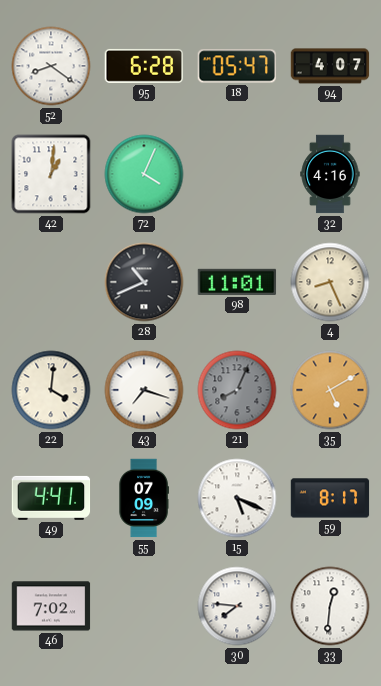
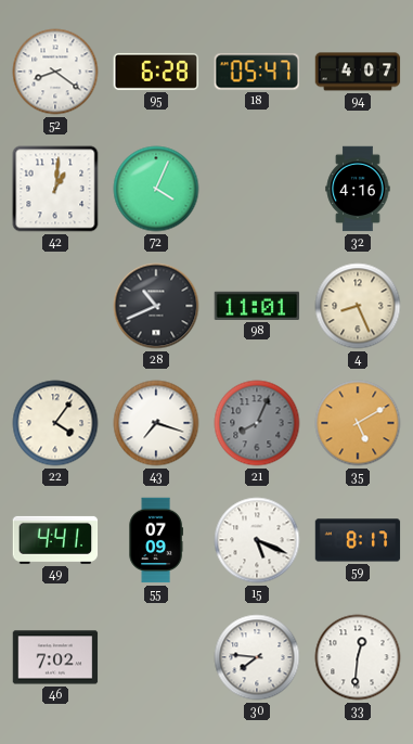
22: 4:01 -> 4:06
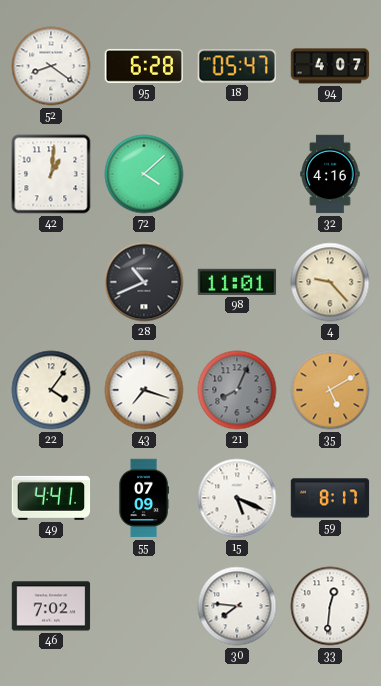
72: 4:04 -> 4:08
4: 8:26 -> 9:23
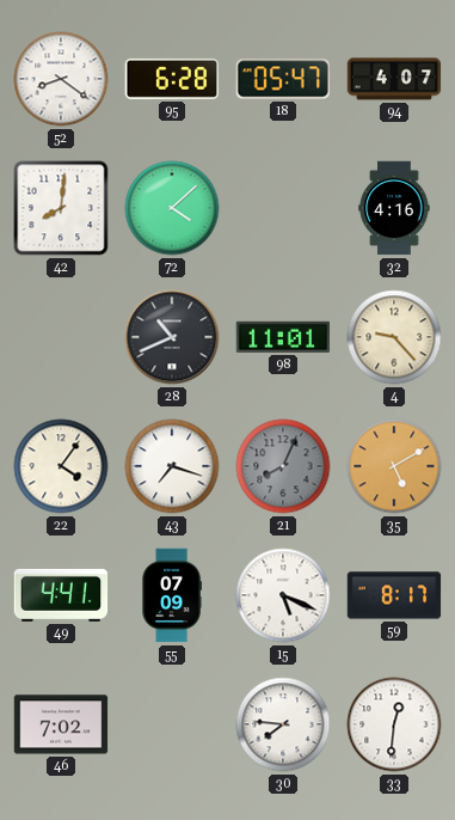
42: 1:01 -> 8:01
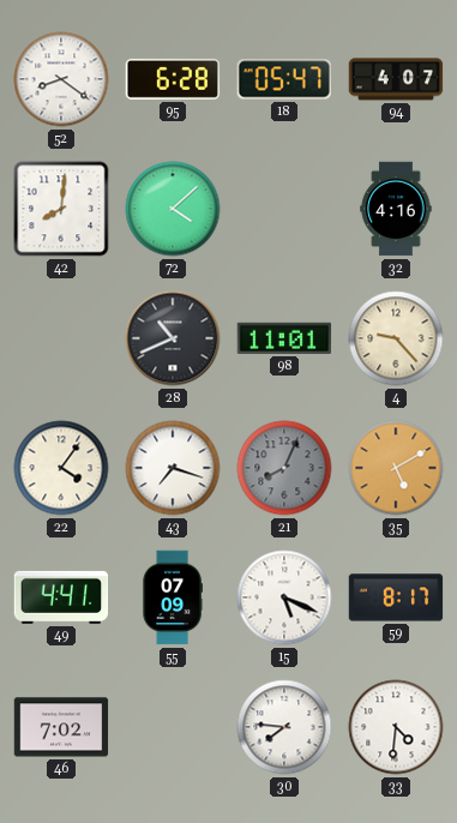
33: 12:31 -> 4:31
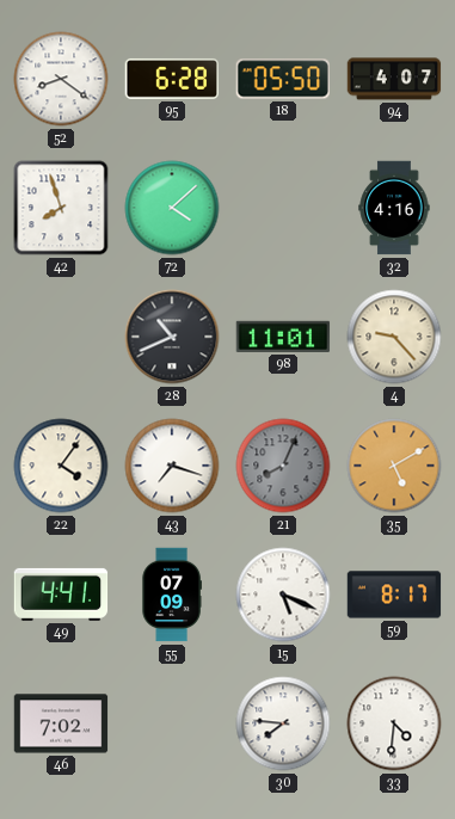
18: 05:47 -> 05:50
42: 8:01 -> 7:57
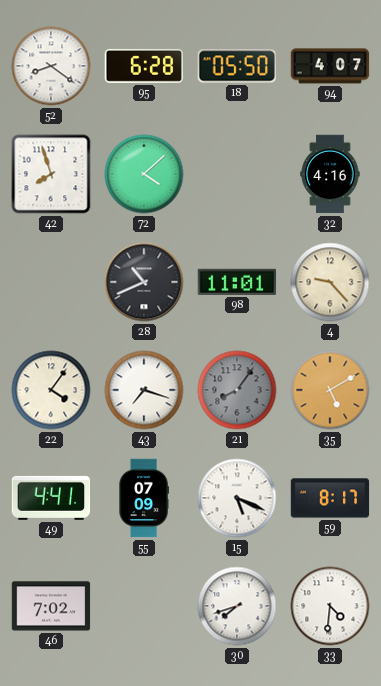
21: 8:04 -> 8:06
30: 7:46 -> 7:42
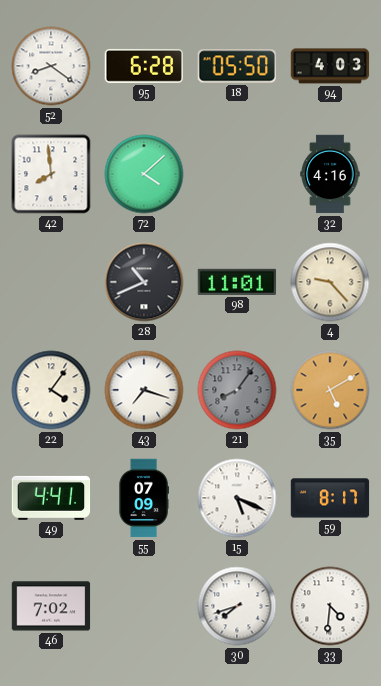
94: 4:07 -> 4:03
42: 7:57 -> 7:59
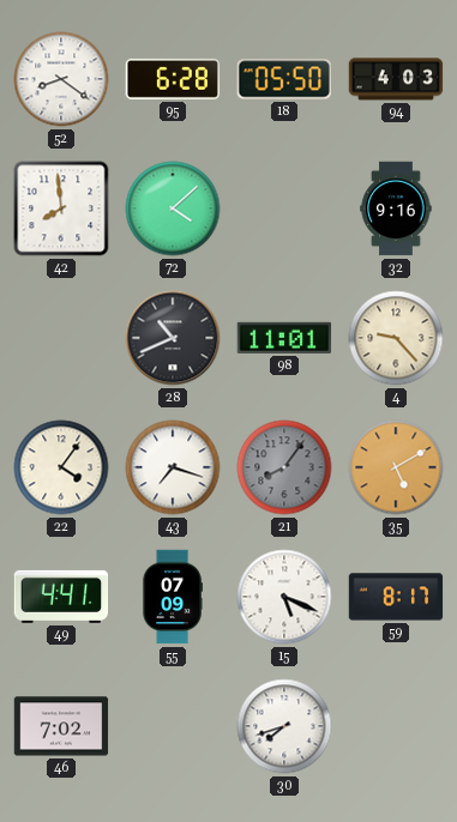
32: 4:16 -> 9:16
33: 4:31 -> none
